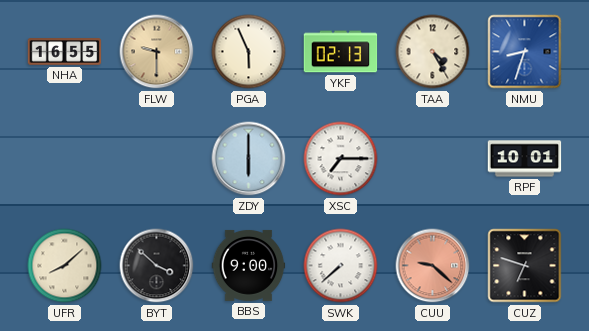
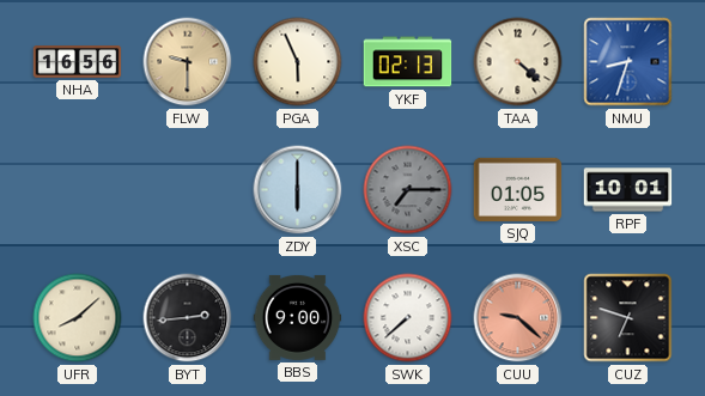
NHA: 16:55 -> 16:56
TAA: 4:25 -> 4:22
XSC dial: white -> grey
SJQ: none -> 01:05
BYT: 3:52 -> 2:44
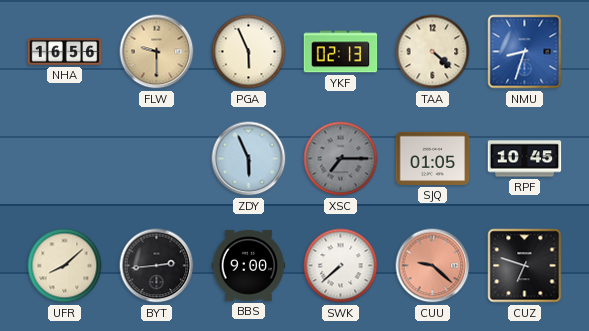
ZDY: 6:00 -> 5:56
RPF: 10:01 -> 10:45
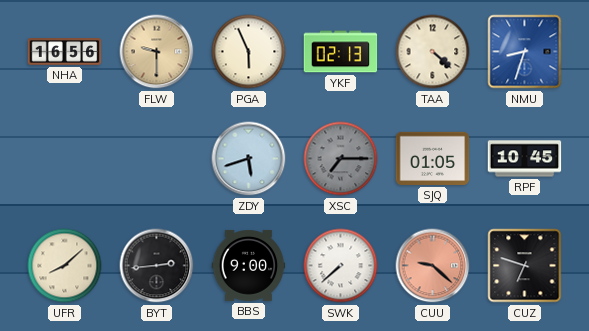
ZDY: 5:56 -> 5:42
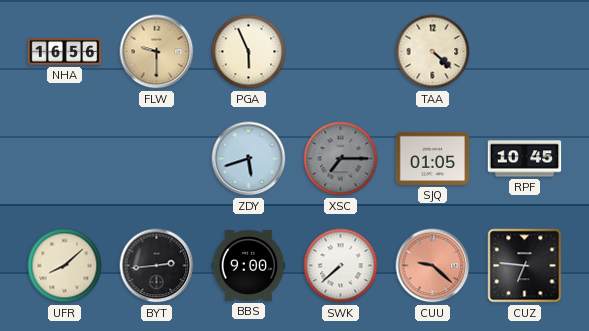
YKF: 02:13 -> none
NMU: 8:33 -> none
CUZ: 6:48 -> 6:46
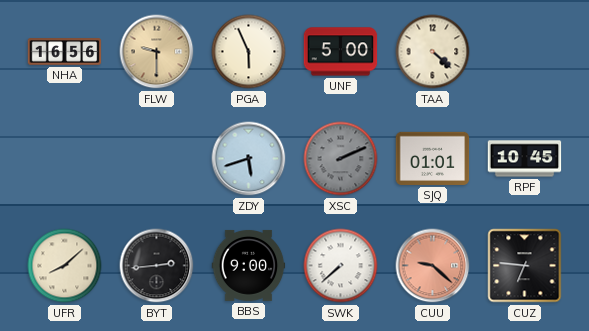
UNF: none -> 5:00
XSC: 7:15 -> 2:11
SJQ: 01:05 -> 01:01
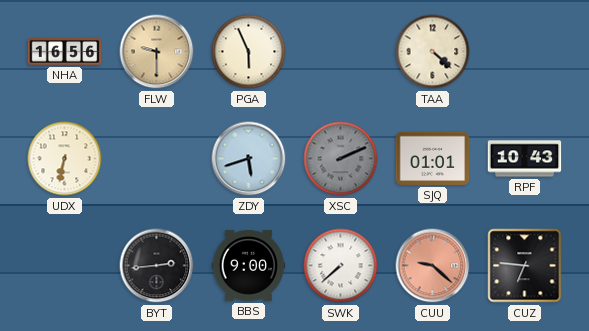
UNF: 5:00 -> none
UDX: none -> 6:32
RPF: 10:45 -> 10:43
UFR: 8:08 -> none
